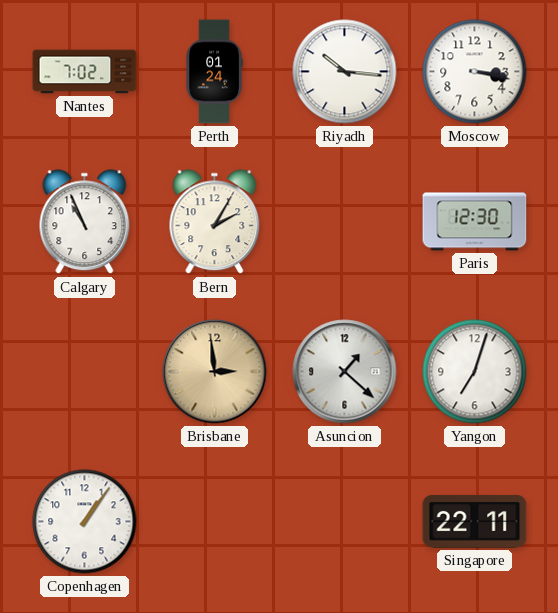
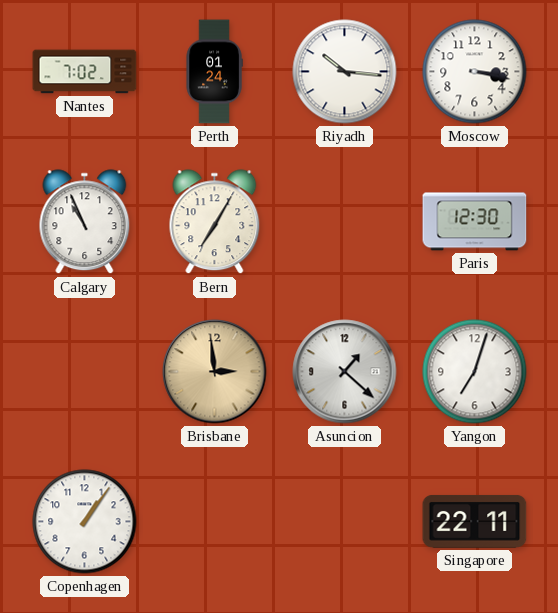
Bern: 2:05 -> 7:05
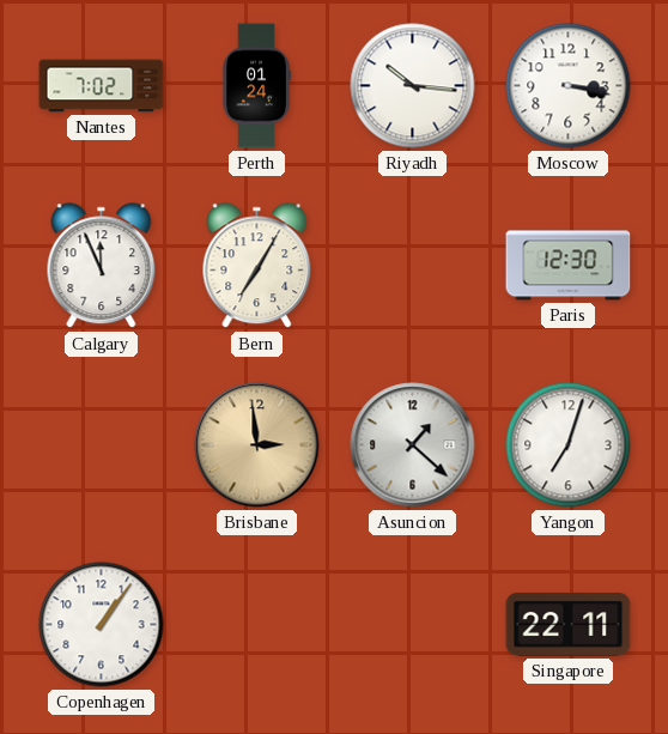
Calgary: 10:56 -> 11:56
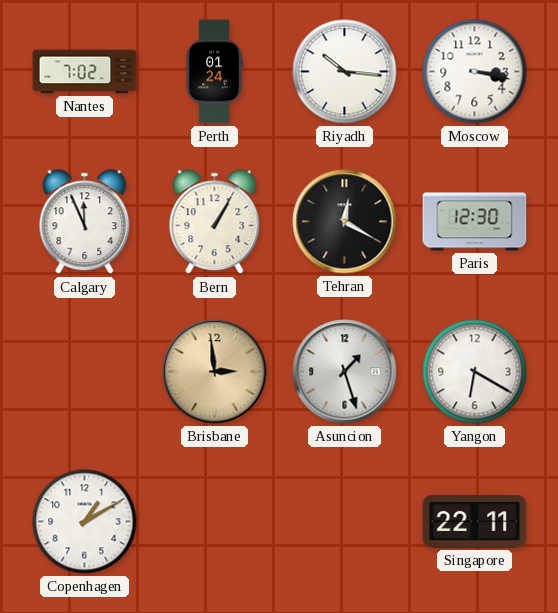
Bern: 7:05 -> 1:05
Tehran: none -> 12:20
Asuncion: 1:22 -> 1:27
Yangon: 7:03 -> 6:20
Copenhagen: 1:06 -> 1:10
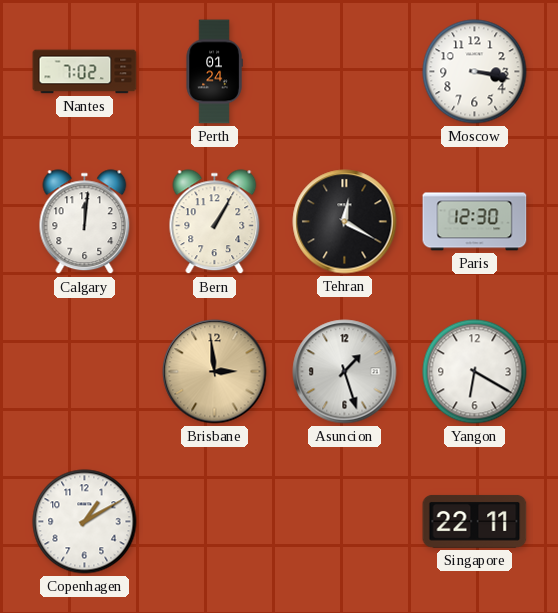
Riyadh: 10:16 -> none
Calgary: 11:56 -> 12:01
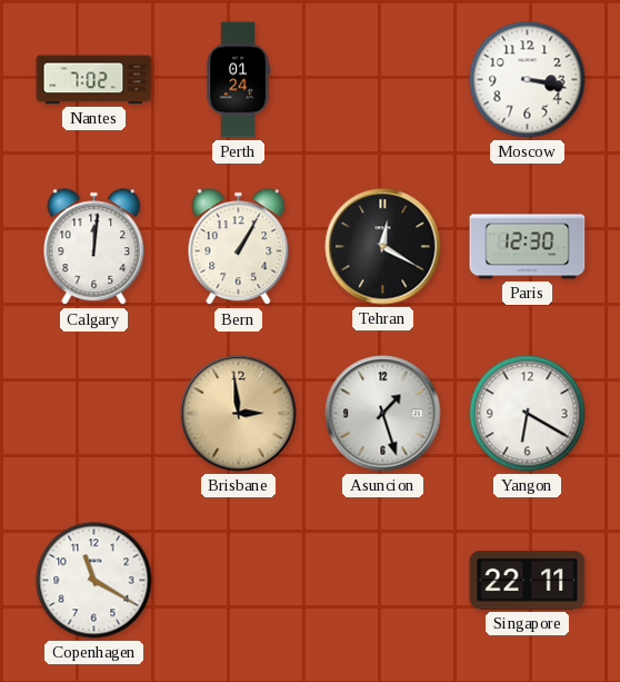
Copenhagen: 1:10 -> 11:20
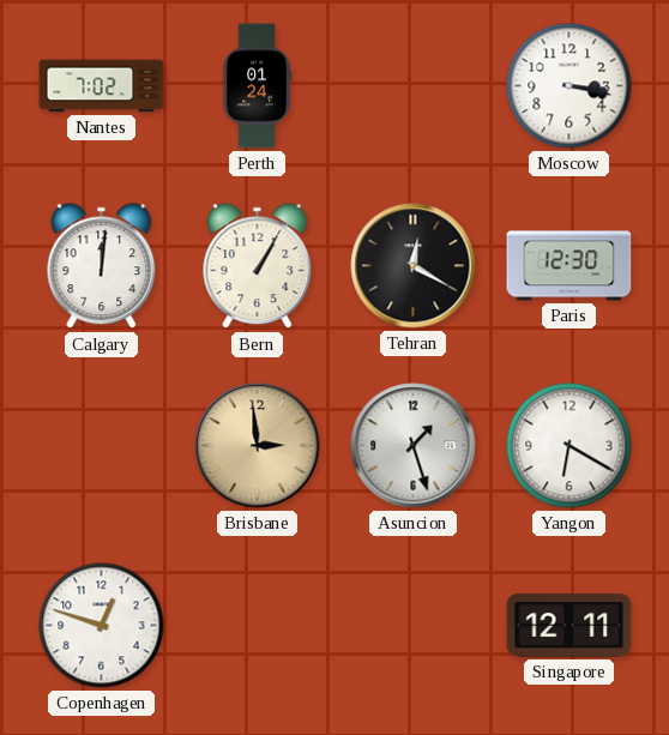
Copenhagen: 11:20 -> 12:48
Singapore: 22:11 -> 12:11
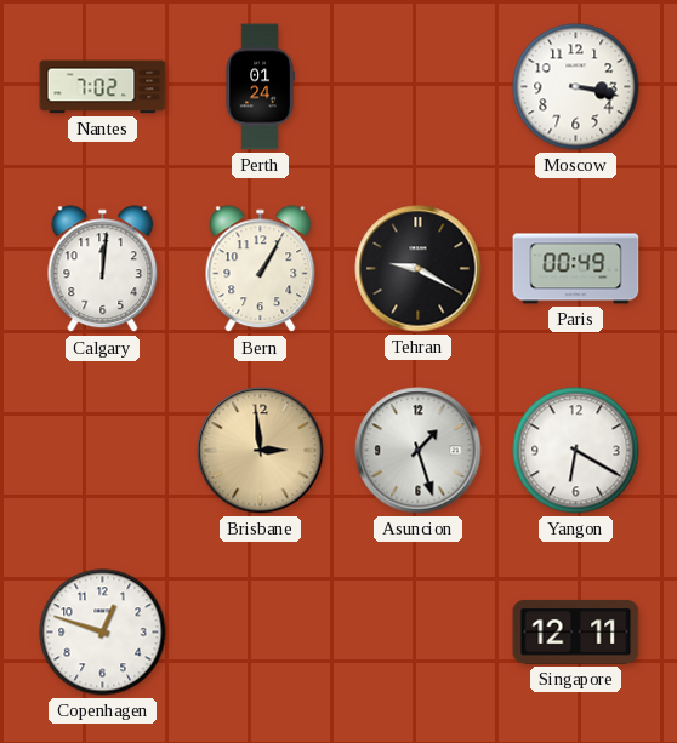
Tehran: 12:20 -> 9:20
Paris: 12:30 -> 00:49
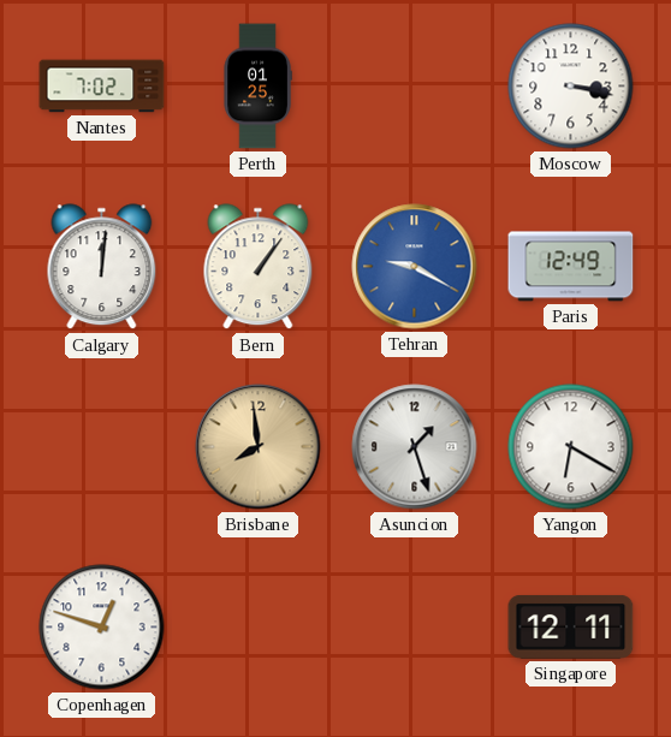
Perth: 01:24 -> 01:25
Bern: 1:05 -> 1:06
Tehran dial: black -> blue
Paris: 00:49 -> 12:49
Brisbane: 2:59 -> 7:59
